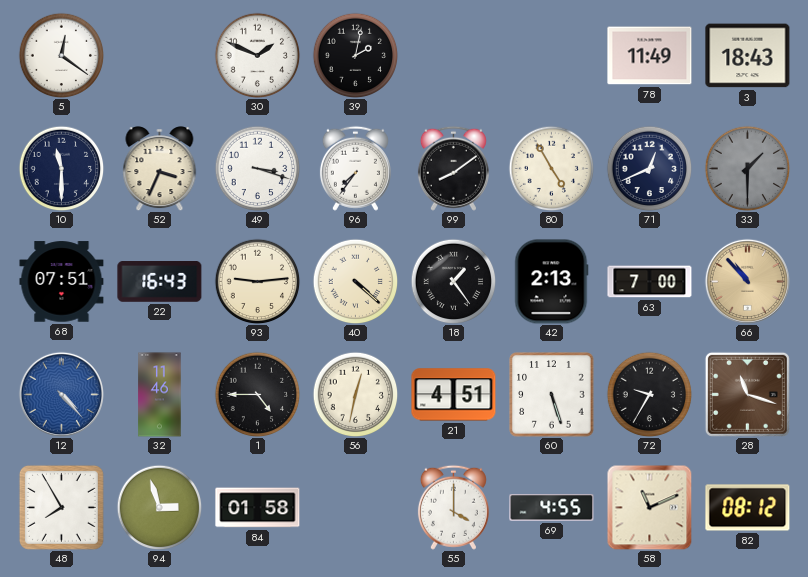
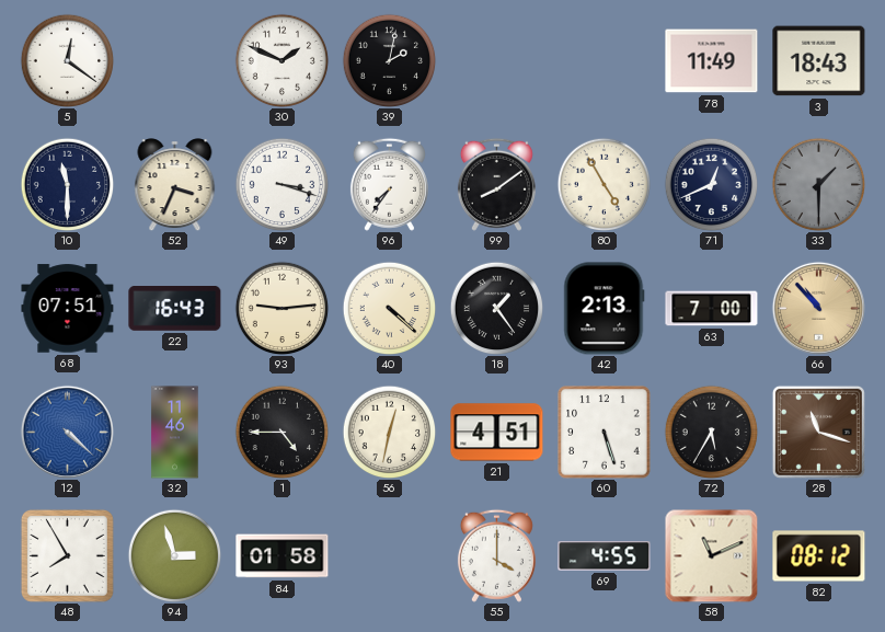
12: 4:23 -> 4:22
72: 9:35 -> 5:35
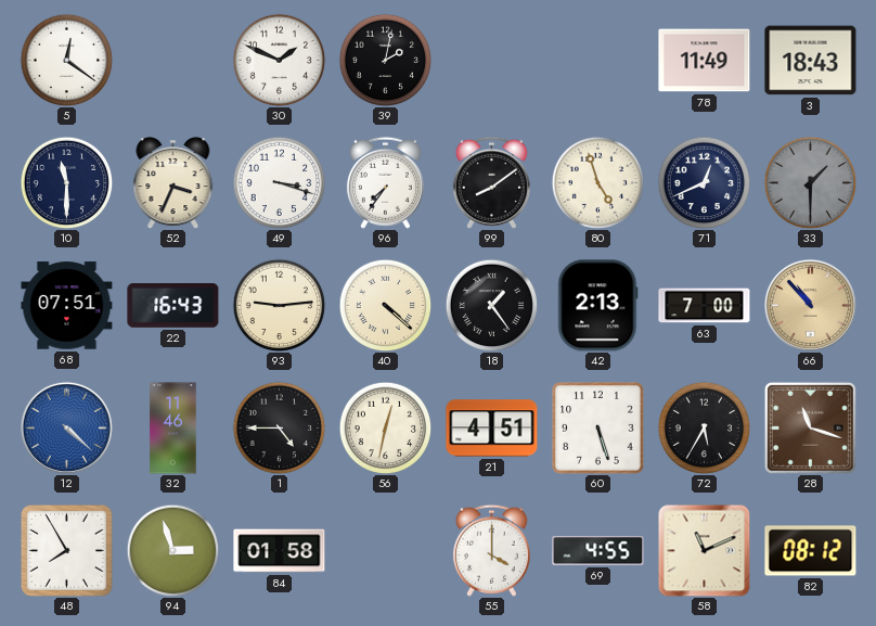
80: 4:55 -> 4:57
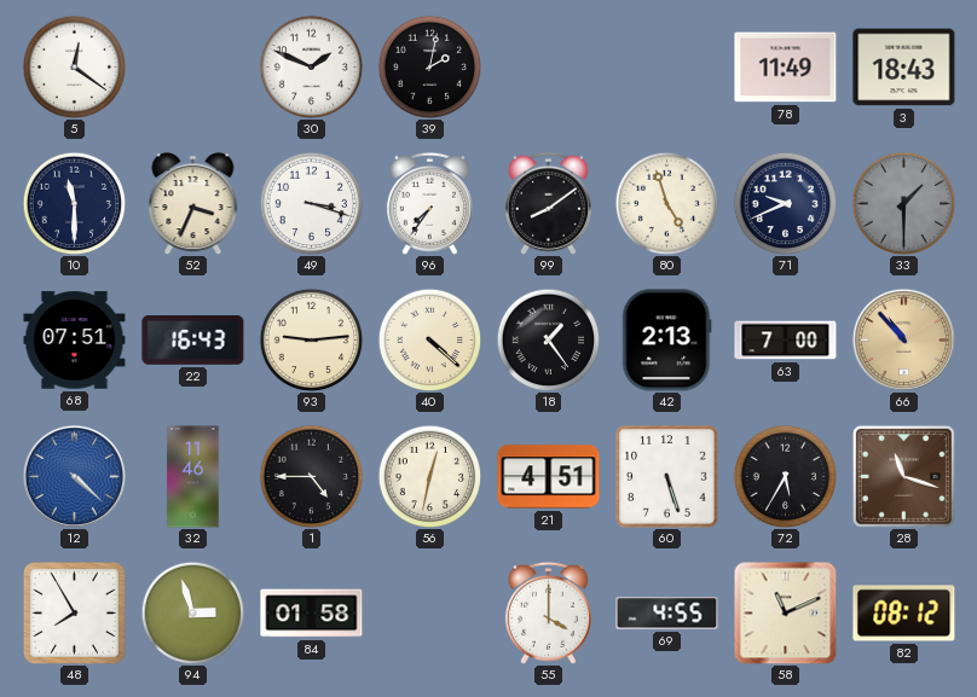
71: 12:41 -> 9:41
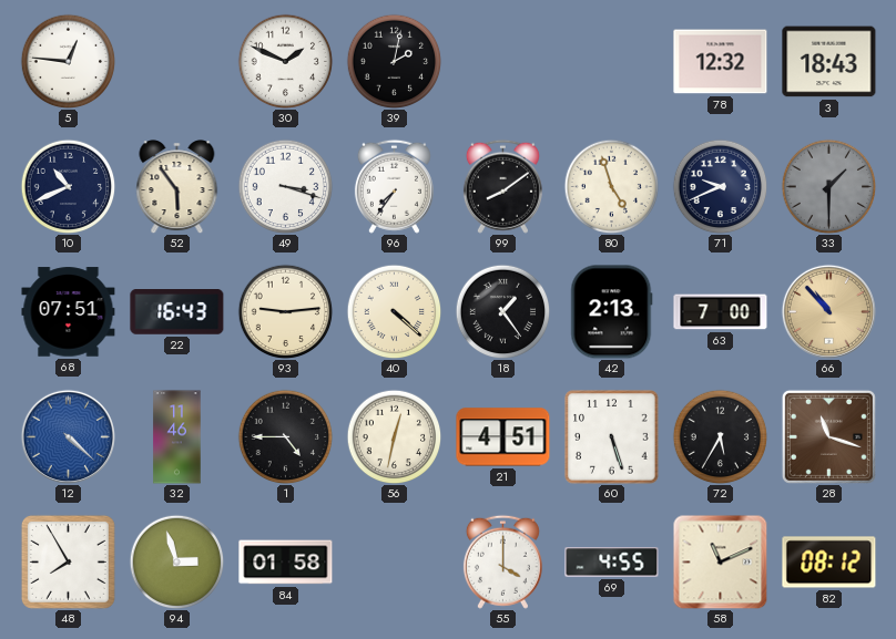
5: 12:21 -> 12:46
78: 11:49 -> 12:32
10: 11:30 -> 10:41
52: 3:34 -> 5:54
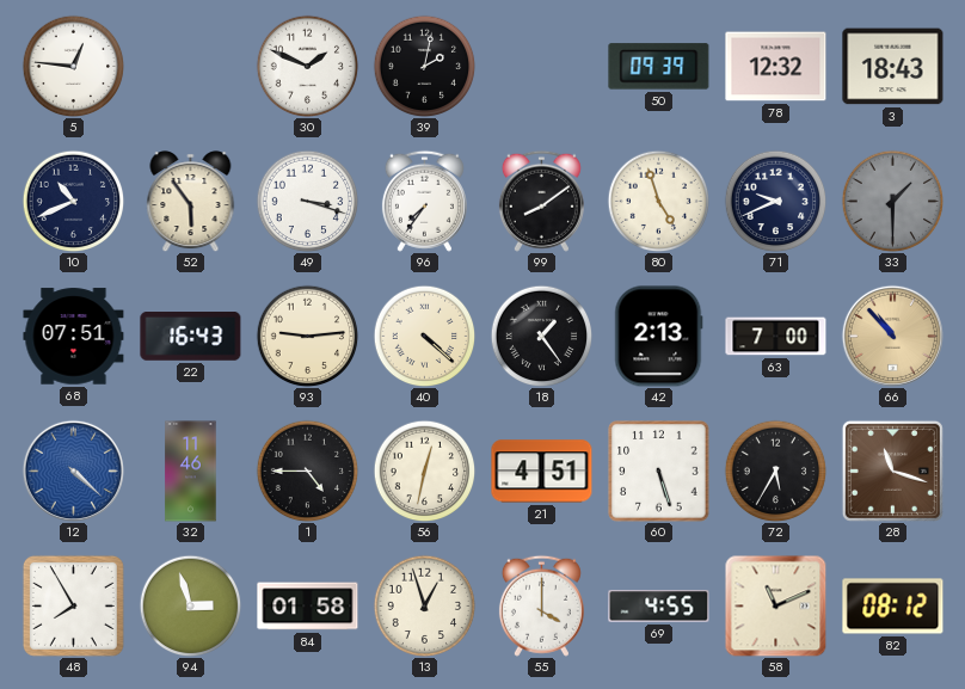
50: none -> 09:39
13: none -> 12:57
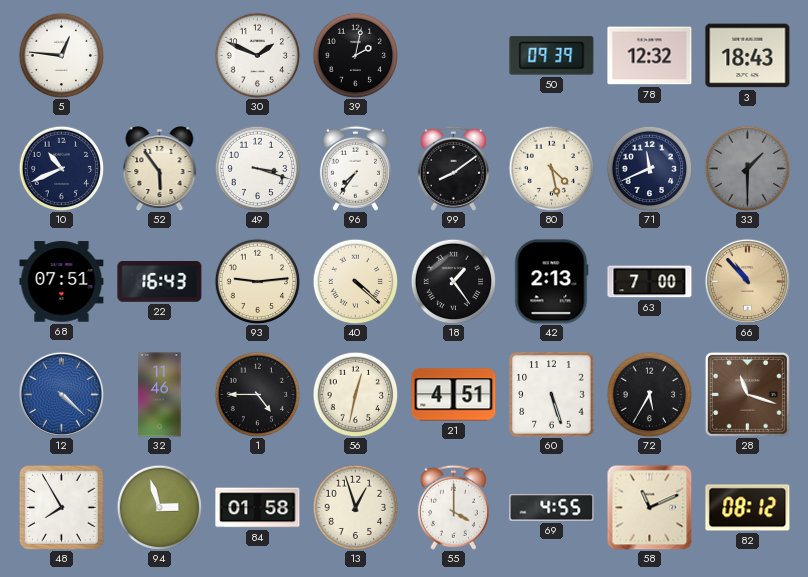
80: 4:57 -> 4:28
71: 9:41 -> 11:41
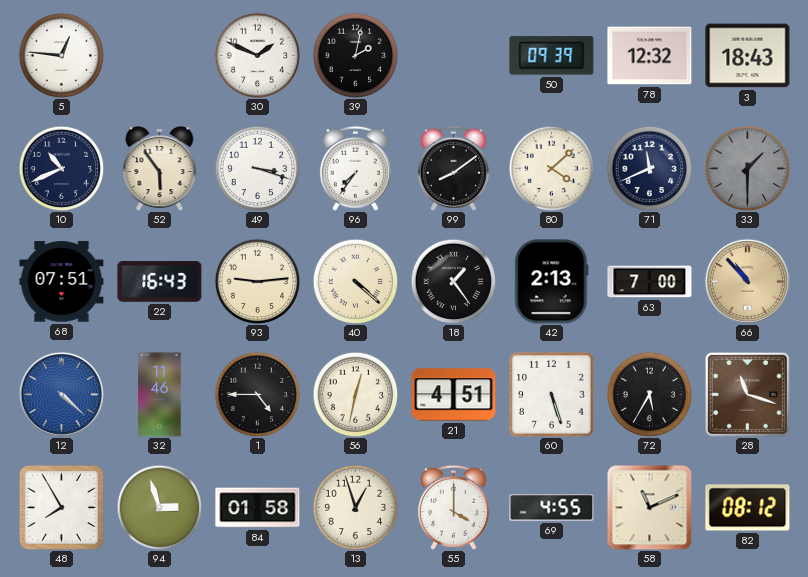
80: 4:28 -> 4:08
